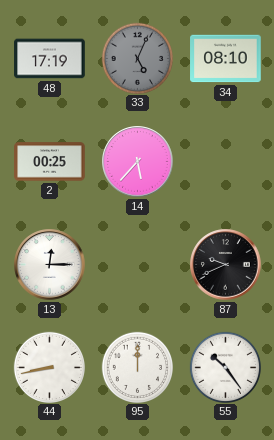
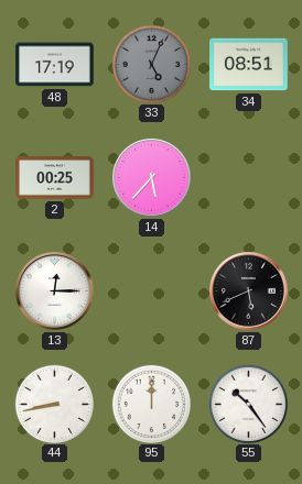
34: 08:10 -> 08:51
87: 9:41 -> 5:41
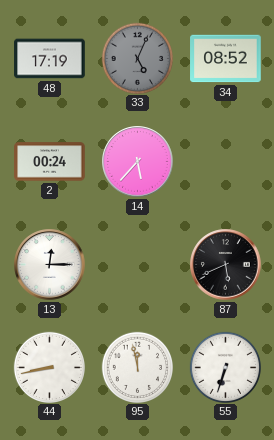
34: 08:51 -> 08:52
2: 00:25 -> 00:24
95: 12:00 -> 11:58
55: 10:24 -> 6:33
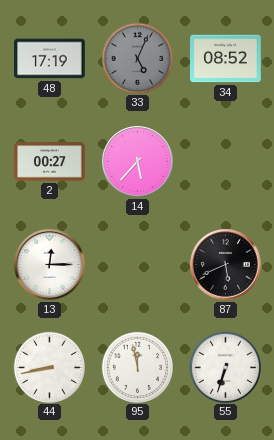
2: 00:24 -> 00:27
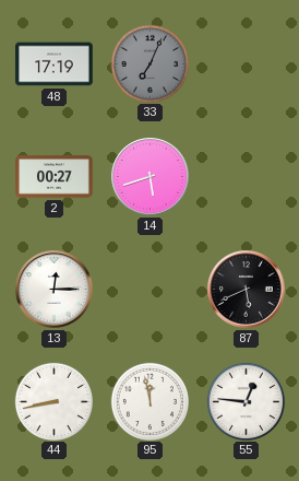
33: 5:04 -> 7:04
34: 08:52 -> none
14: 5:37 -> 5:42
55: 6:33 -> 12:46
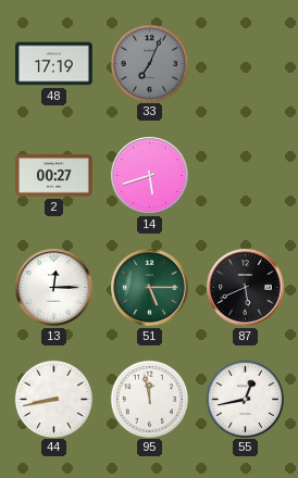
51: none -> 5:15
55: 12:46 -> 12:43
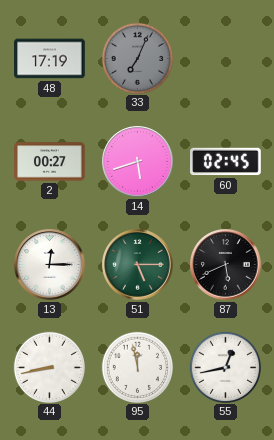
60: none -> 02:45
